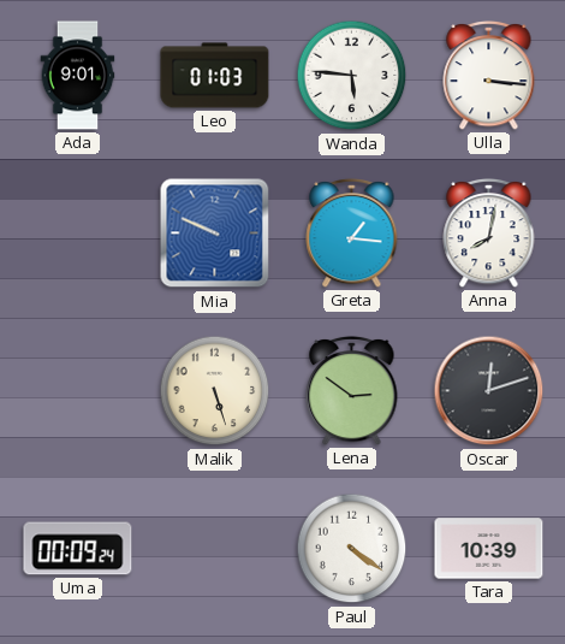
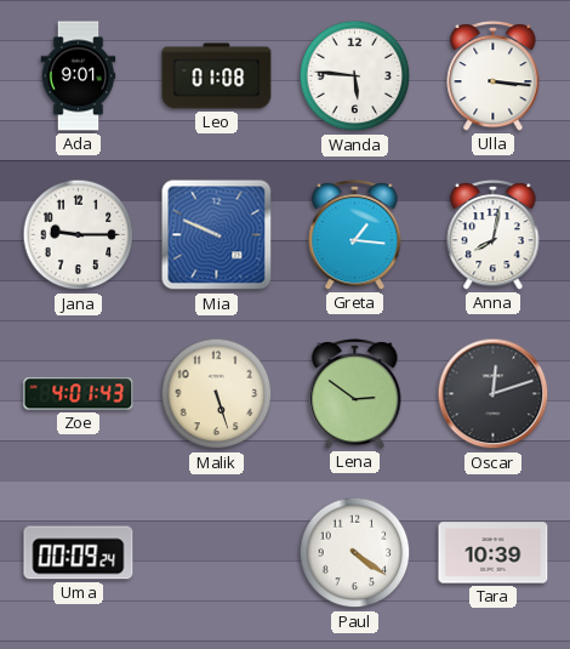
Leo: 01:03 -> 01:08
Jana: none -> 9:15
Zoe: none -> 4:01
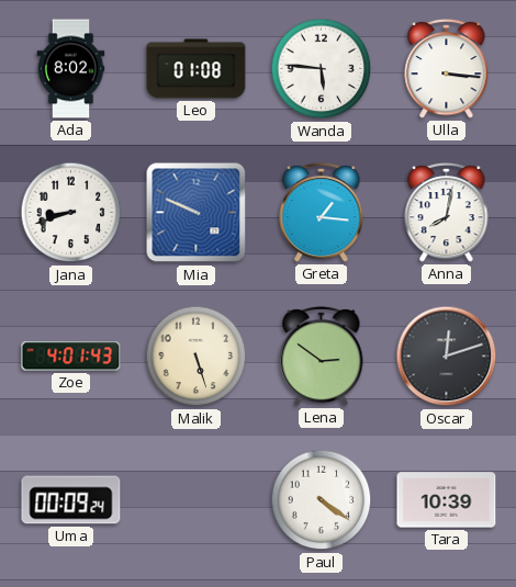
Ada: 9:01 -> 8:02
Jana: 9:15 -> 8:42
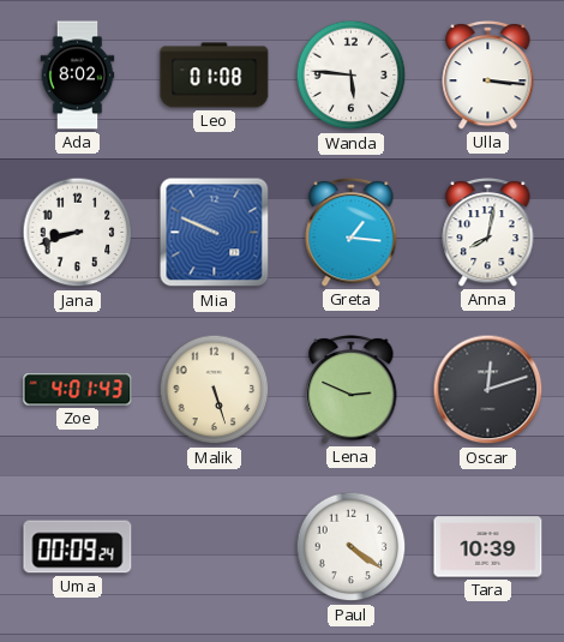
Lena: 2:51 -> 2:49
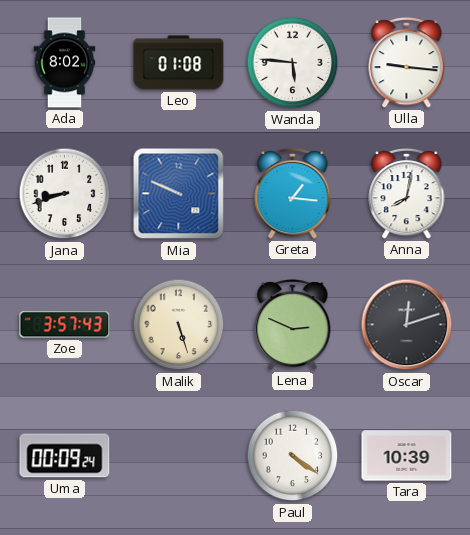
Ulla: 3:16 -> 9:16
Zoe: 4:01 -> 3:57
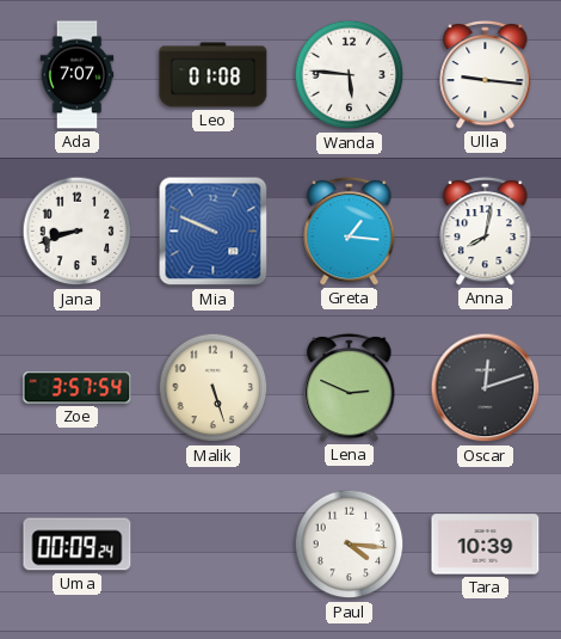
Ada: 8:02 -> 7:07
Zoe: 3:57:43 -> 3:57:54
Paul: 4:21 -> 4:16
